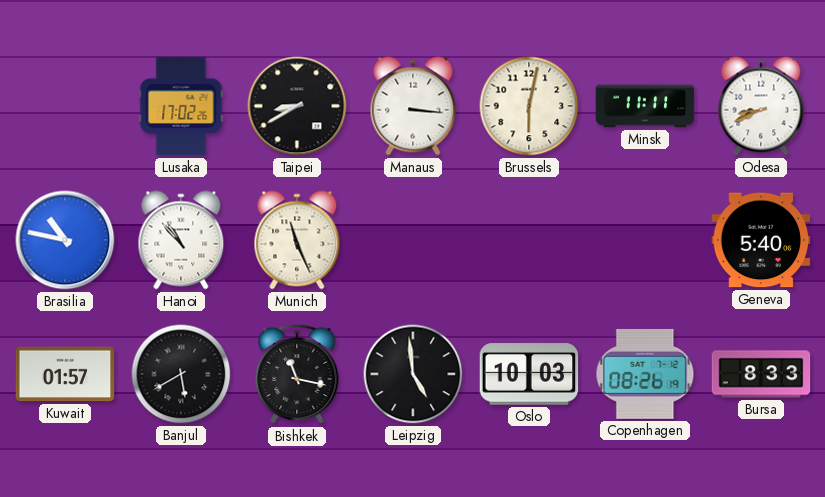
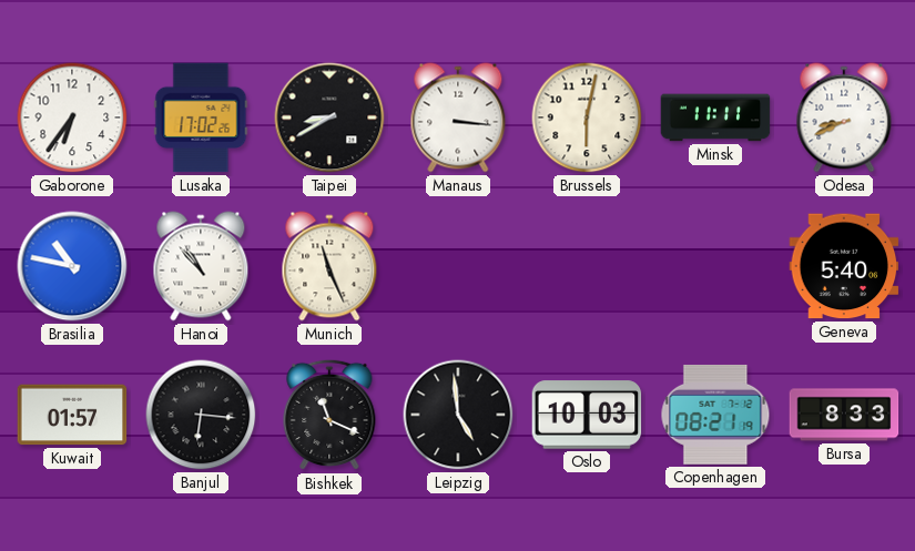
Gaborone: none -> 6:36
Banjul: 5:40 -> 6:16
Bishkek: 11:17 -> 11:19
Copenhagen: 08:26 -> 08:21
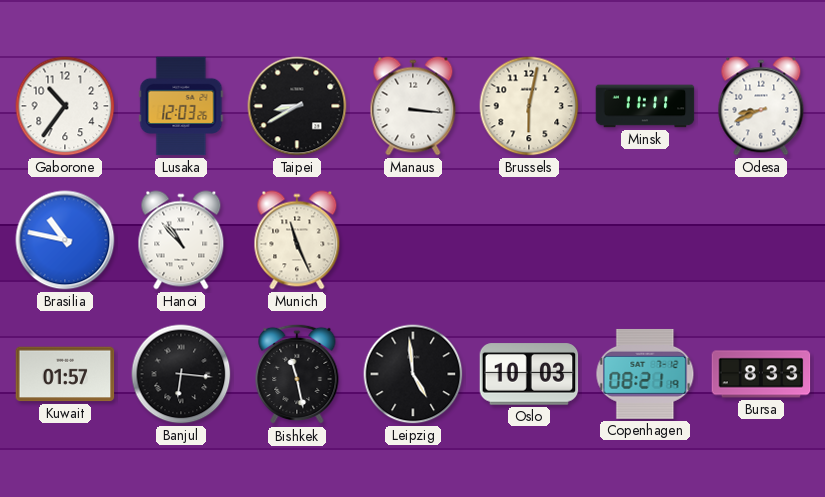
Gaborone: 6:36 -> 10:36
Lusaka: 17:02 -> 12:03
Geneva: 5:40 -> none
Bishkek: 11:19 -> 11:28
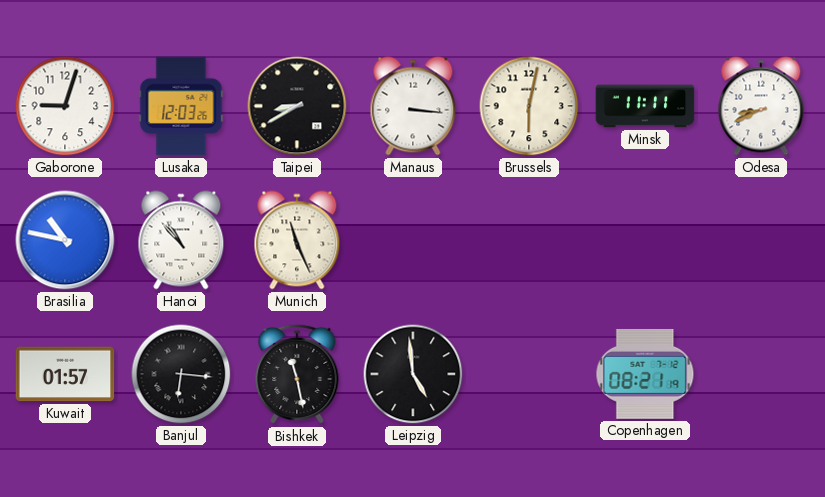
Gaborone: 10:36 -> 9:03
Oslo: 10:03 -> none
Bursa: 8:33 -> none
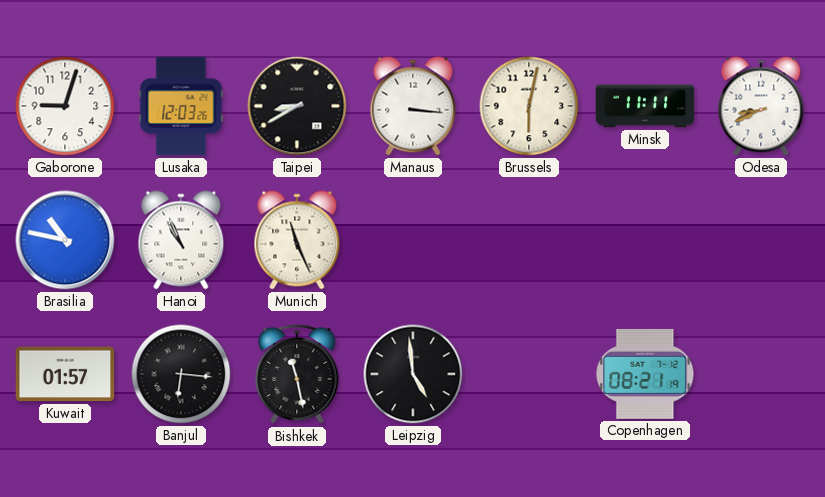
Hanoi: 10:53 -> 10:56
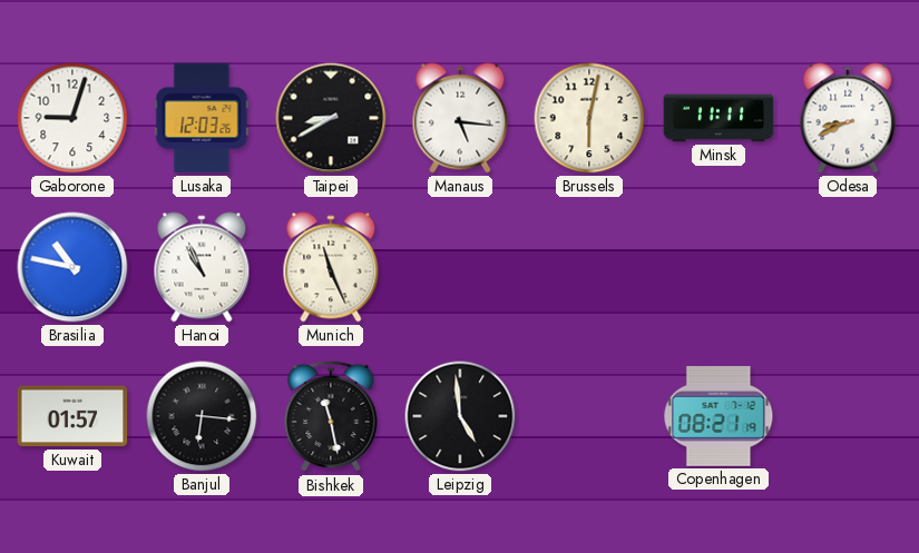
Manaus: 3:16 -> 5:16
